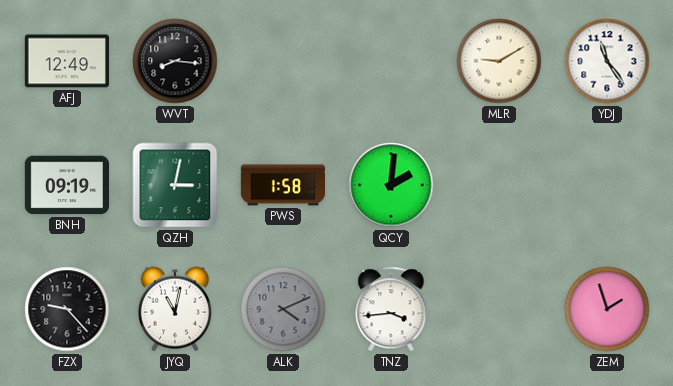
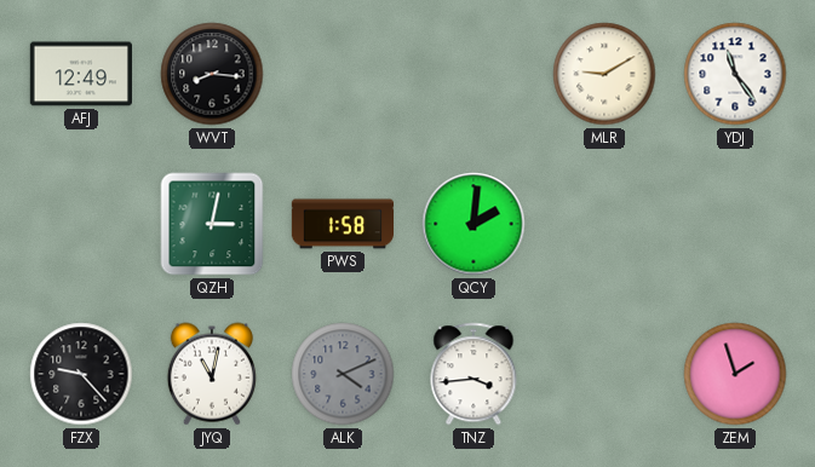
BNH: 09:19 -> none
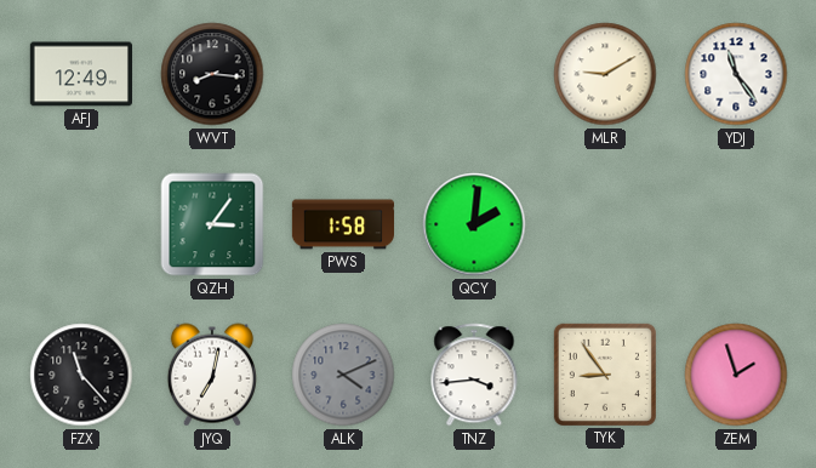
QZH: 3:02 -> 3:06
FZX: 9:23 -> 11:23
JYQ: 11:02 -> 7:02
TYK: none -> 8:54
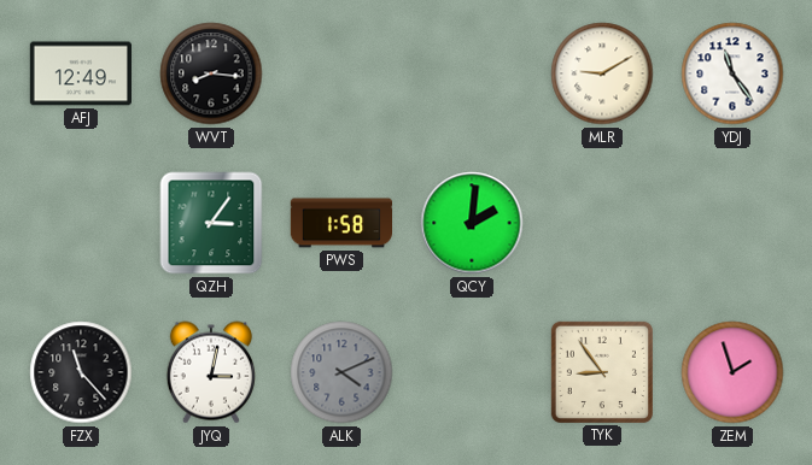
JYQ: 7:02 -> 3:02
TNZ: 3:44 -> none
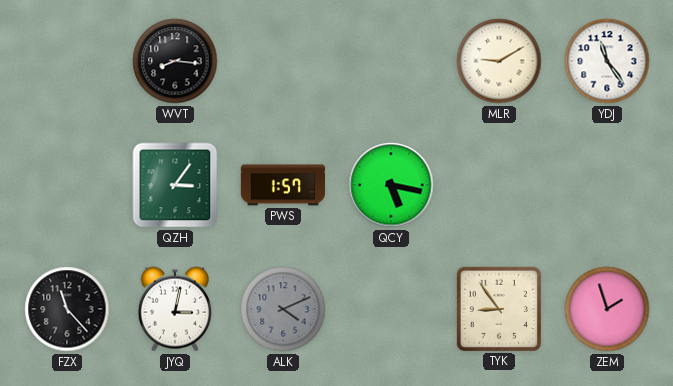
AFJ: 12:49 -> none
PWS: 1:58 -> 1:57
QCY: 2:01 -> 5:17
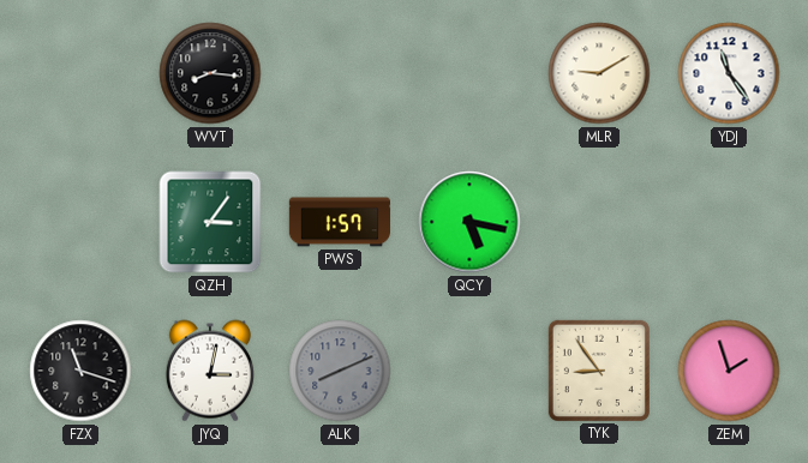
FZX: 11:23 -> 11:18
ALK: 4:11 -> 8:11
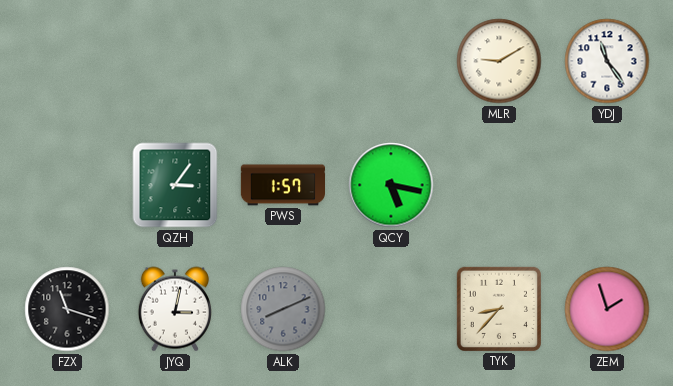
WVT: 8:16 -> none
TYK: 8:54 -> 8:37
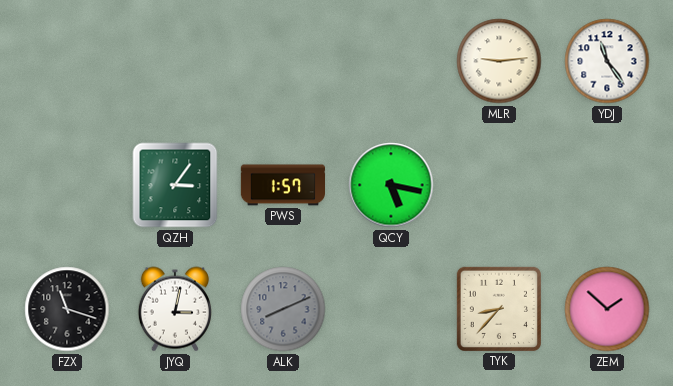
MLR: 9:10 -> 9:14
ZEM: 1:57 -> 1:52
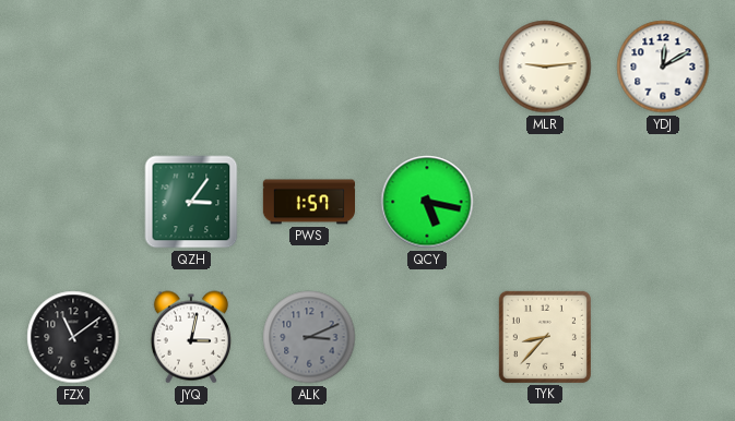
YDJ: 11:24 -> 12:10
FZX: 11:18 -> 11:09
ALK: 8:11 -> 3:11
ZEM: 1:52 -> none
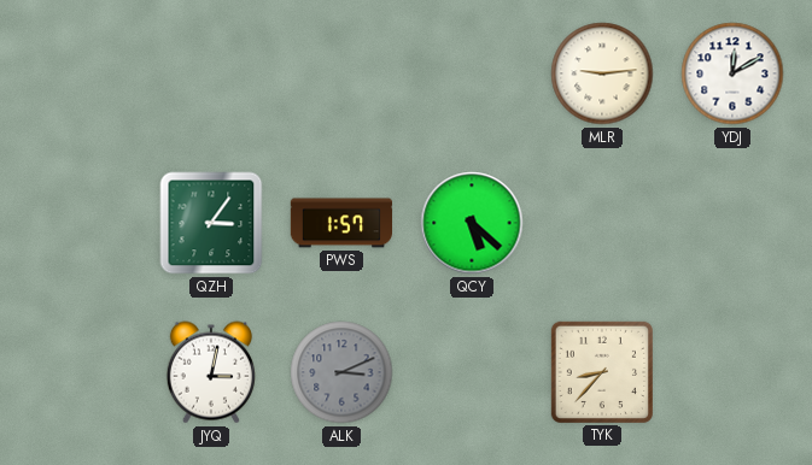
QCY: 5:17 -> 5:22
FZX: 11:09 -> none
